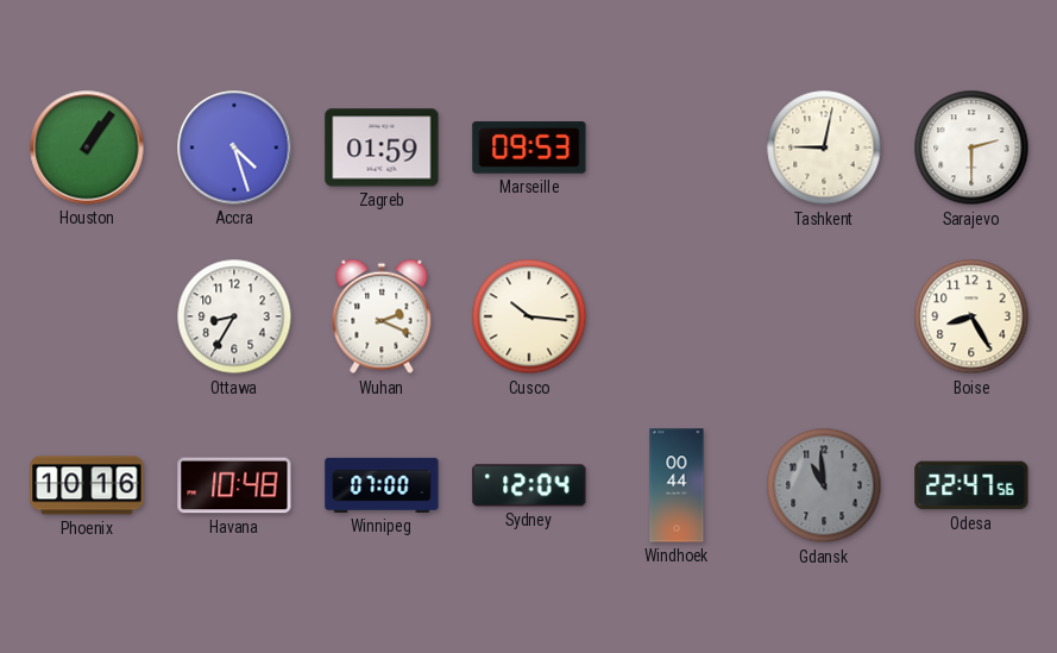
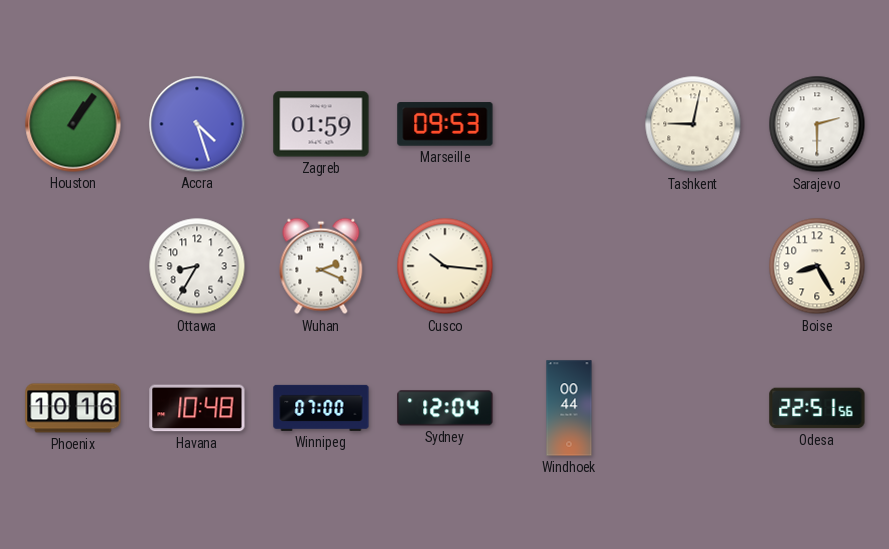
Gdansk: 10:59 -> none
Odesa: 22:47 -> 22:51
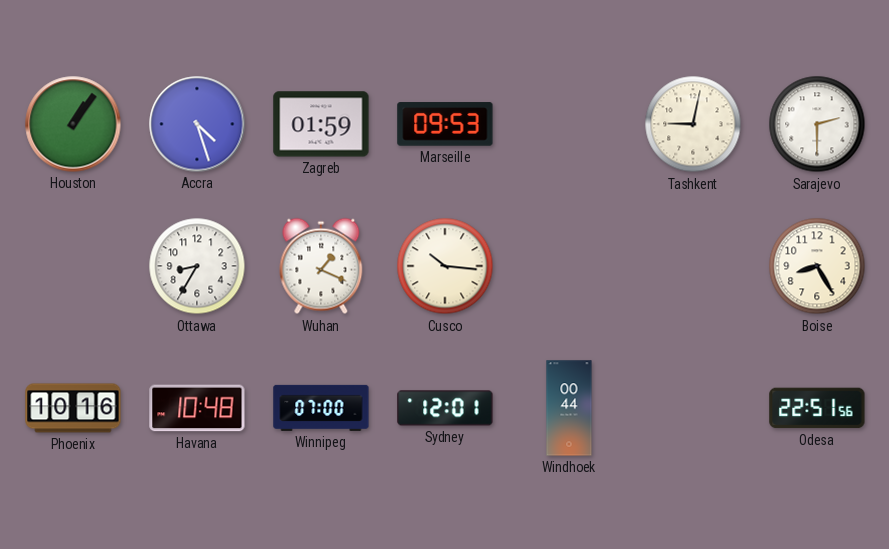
Wuhan: 2:19 -> 1:19
Sydney: 12:04 -> 12:01
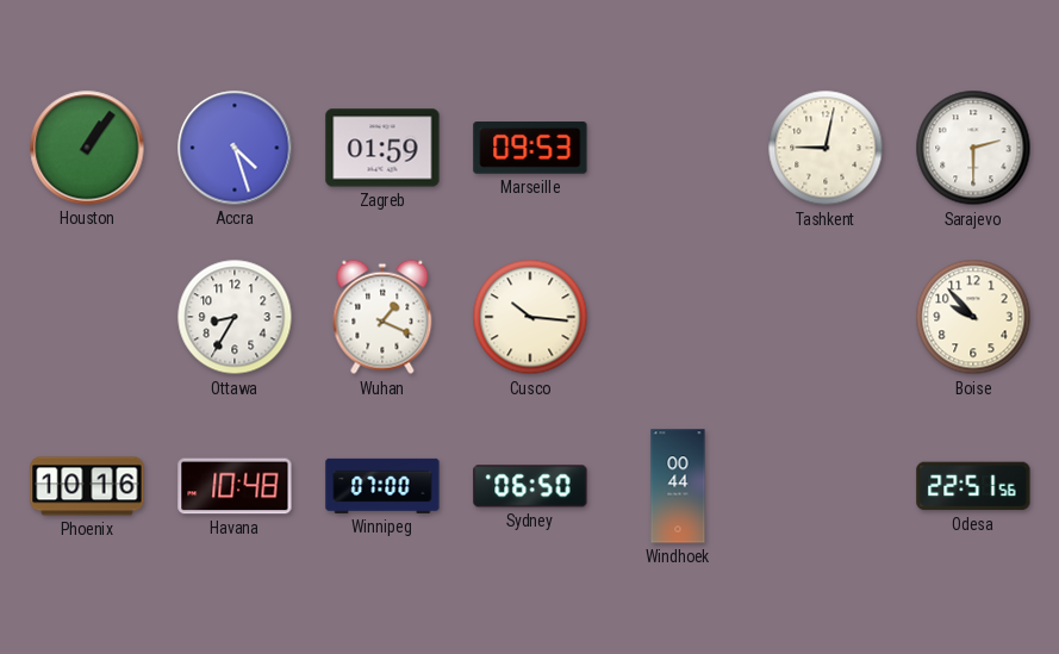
Boise: 8:25 -> 9:53
Sydney: 12:01 -> 06:50
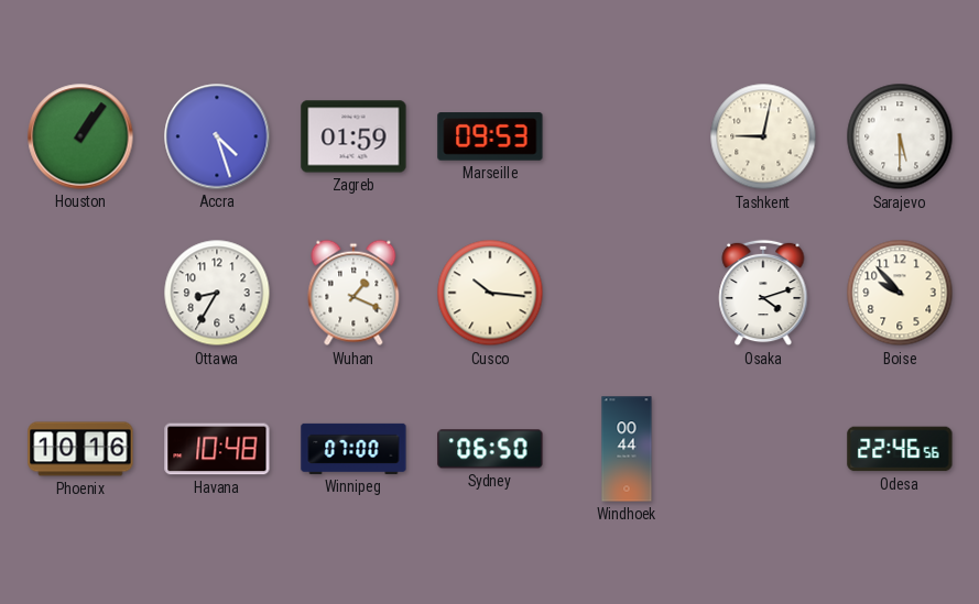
Sarajevo: 2:30 -> 5:30
Osaka: none -> 4:12
Odesa: 22:51 -> 22:46
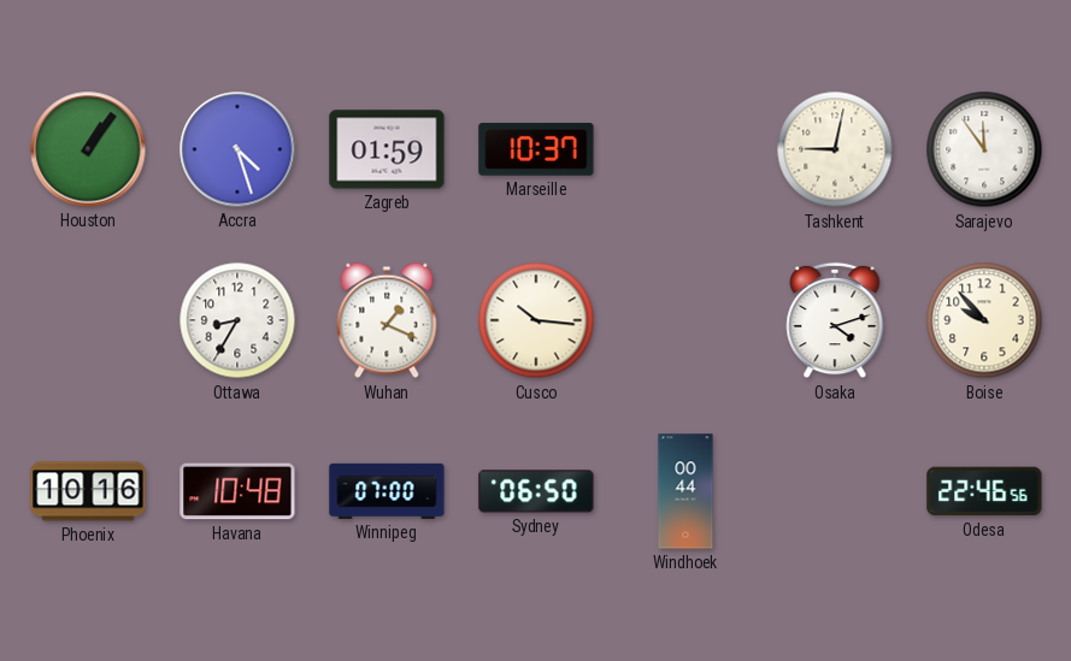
Marseille: 09:53 -> 10:37
Sarajevo: 5:30 -> 11:54
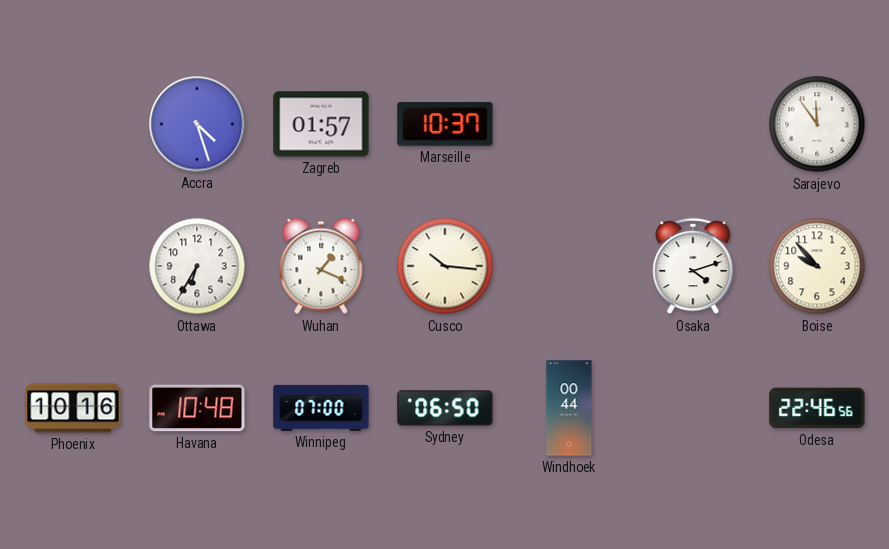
Houston: 1:06 -> none
Zagreb: 01:59 -> 01:57
Tashkent: 9:02 -> none
Ottawa: 8:35 -> 6:35
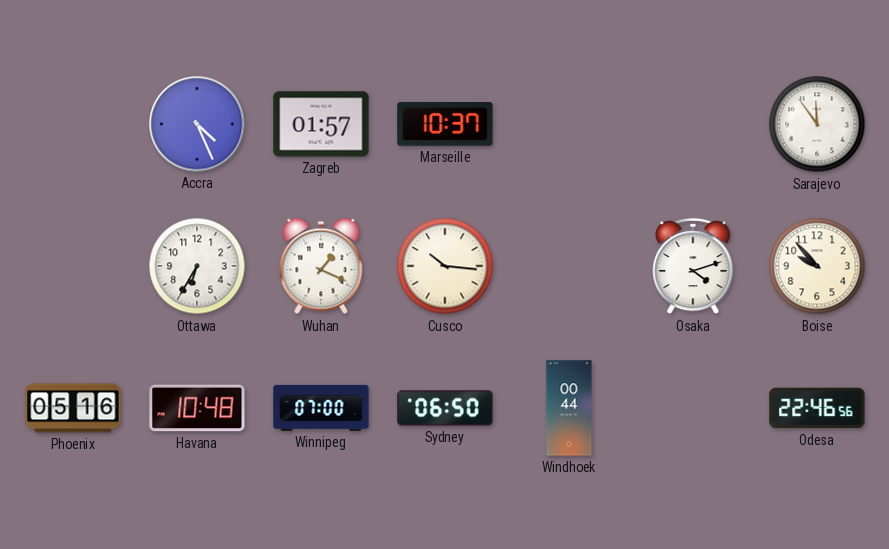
Accra: 4:27 -> 4:26
Phoenix: 10:16 -> 05:16
